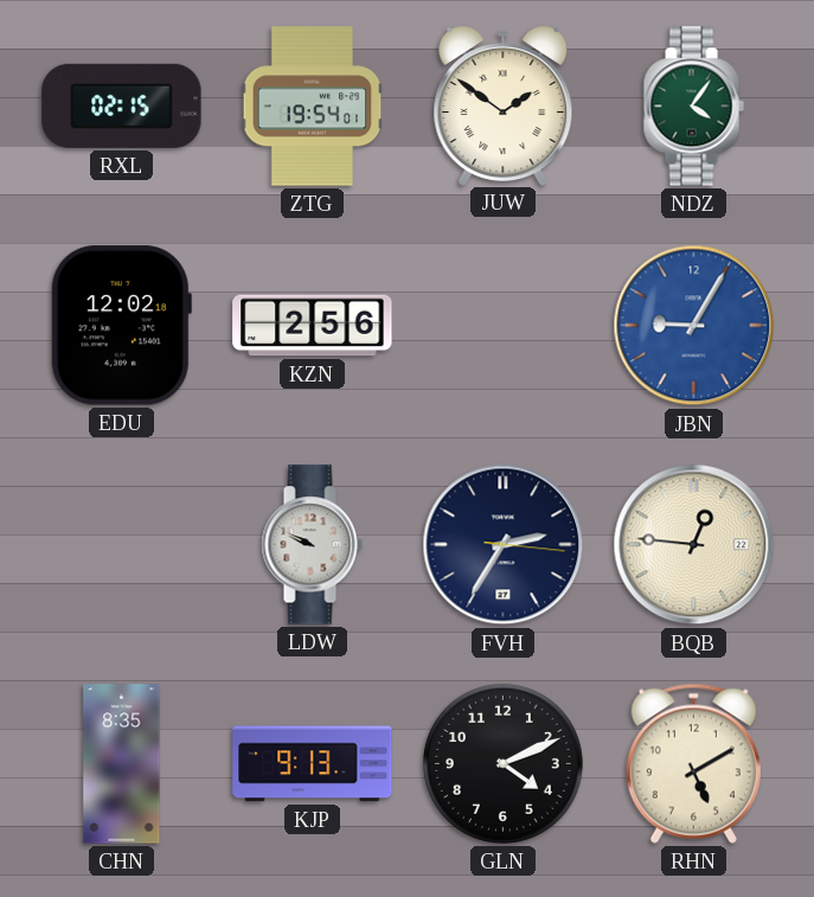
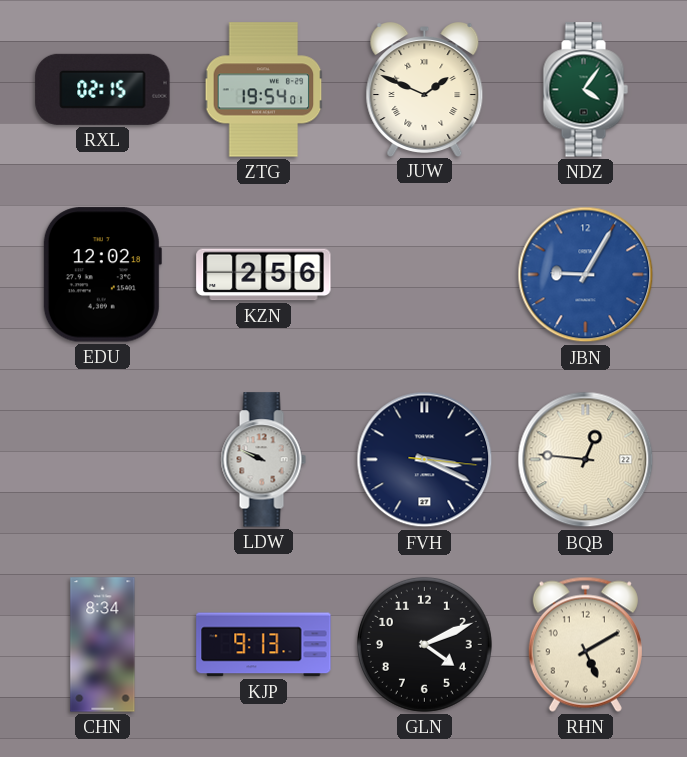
JUW: 1:51 -> 1:49
FVH: 2:35 -> 3:19
CHN: 8:35 -> 8:34
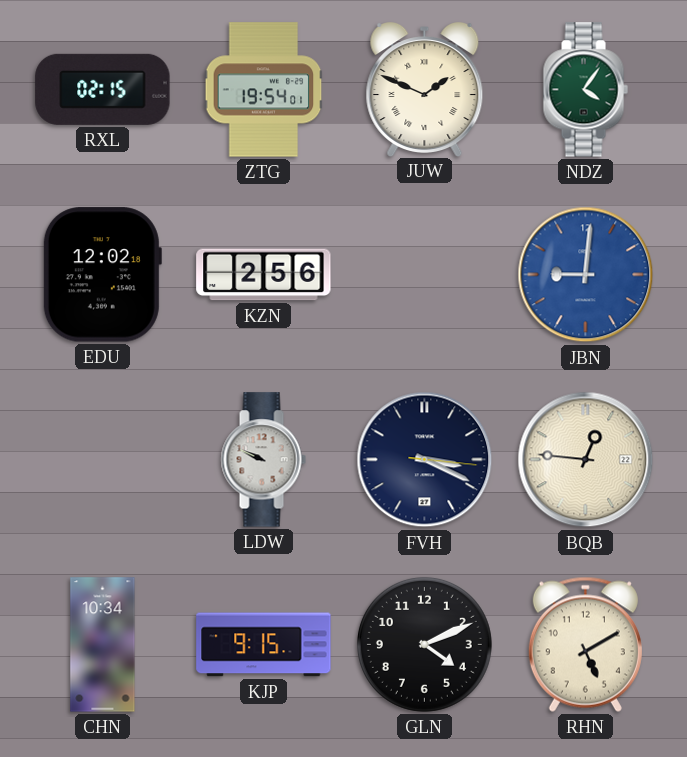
JBN: 9:05 -> 9:01
CHN: 8:34 -> 10:34
KJP: 9:13 -> 9:15
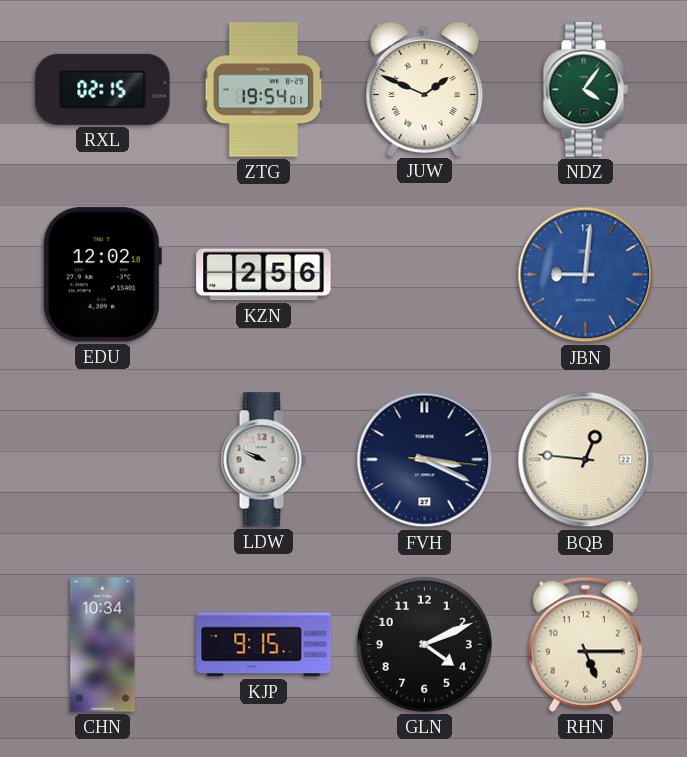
RHN: 5:10 -> 5:15
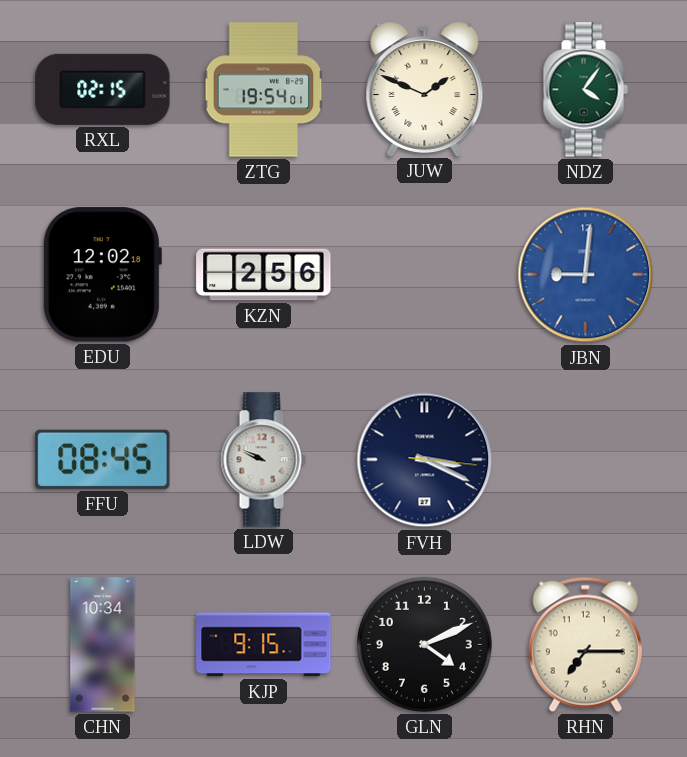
FFU: none -> 08:45
BQB: 12:46 -> none
RHN: 5:15 -> 7:15
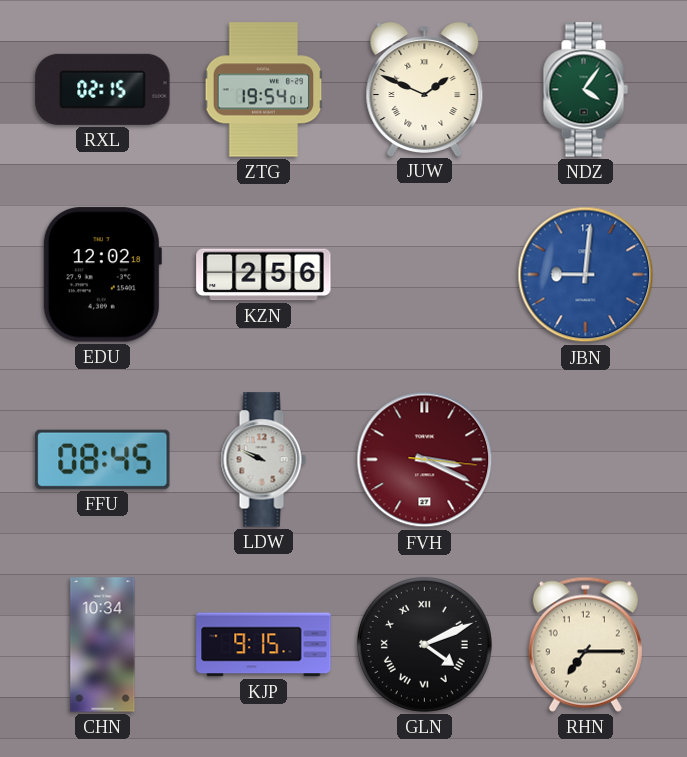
FVH dial: navy -> burgundy
GLN numerals: Arabic -> Roman
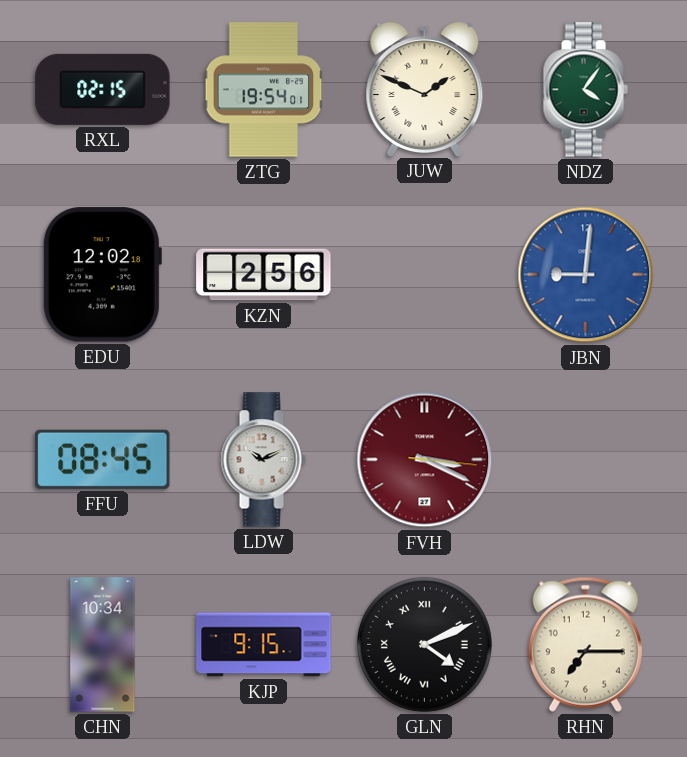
LDW: 9:49 -> 10:11
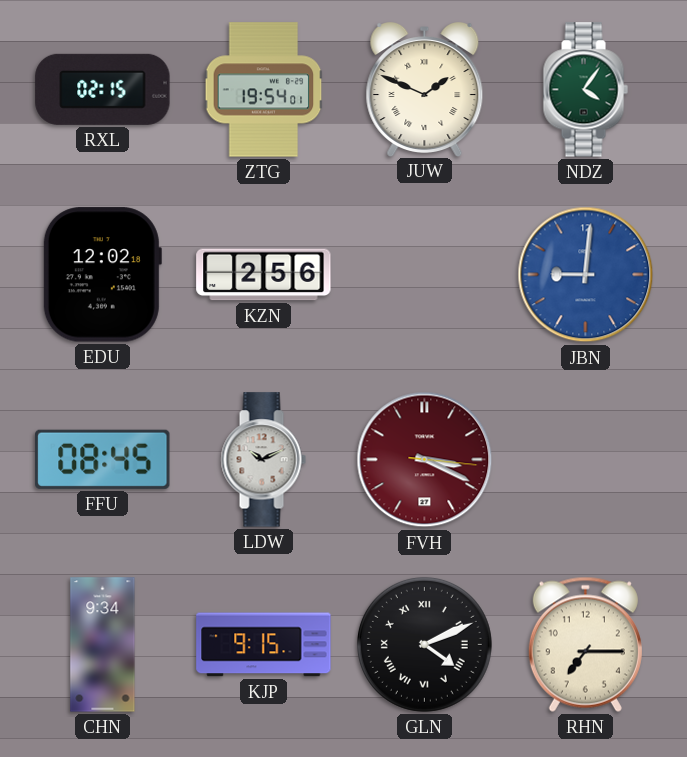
CHN: 10:34 -> 9:34
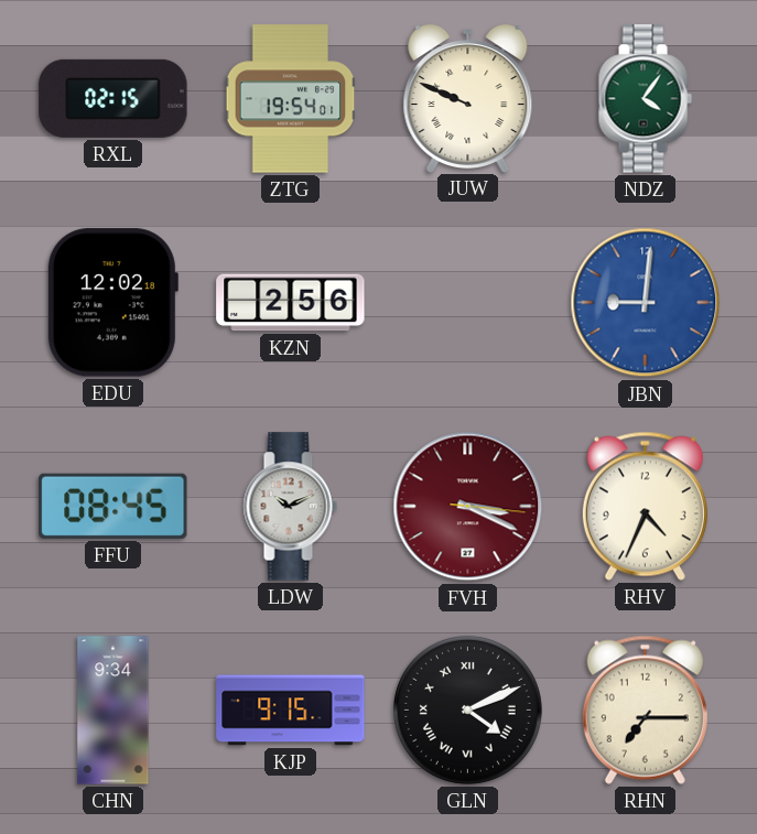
JUW: 1:49 -> 9:49
RHV: none -> 4:34
